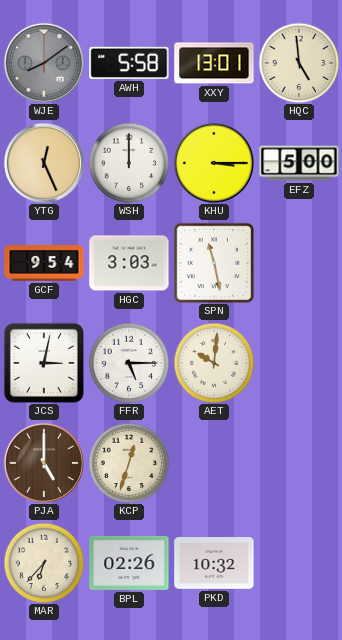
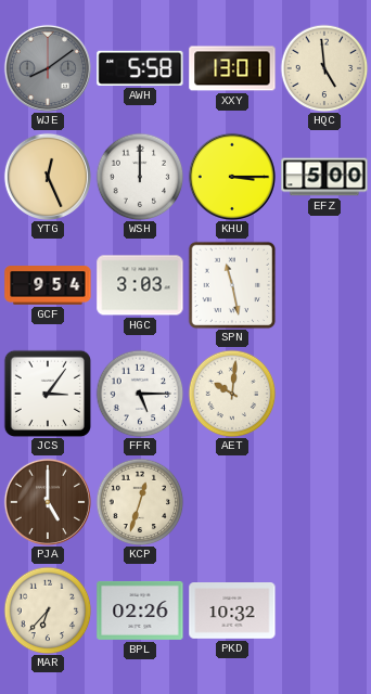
JCS: 3:02 -> 3:06
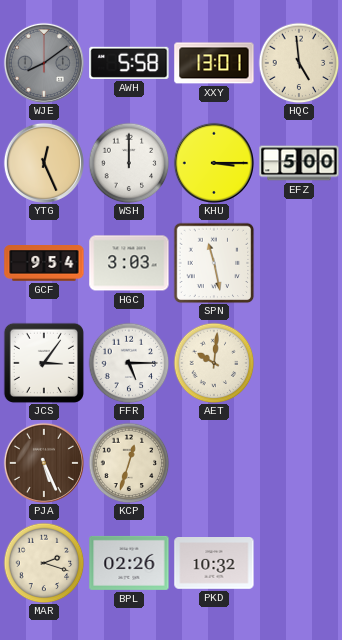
PJA: 5:00 -> 5:26
MAR: 6:37 -> 2:18
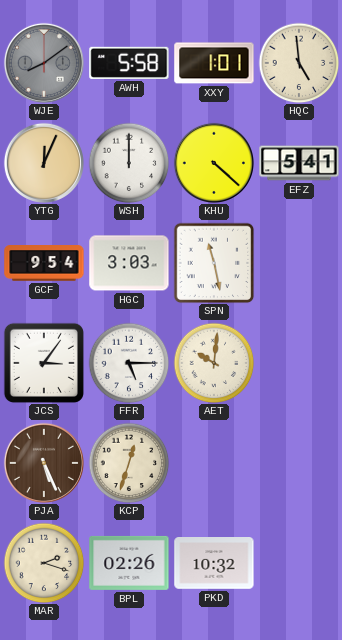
XXY: 13:01 -> 1:01
YTG: 12:26 -> 12:04
KHU: 3:15 -> 4:22
EFZ: 5:00 -> 5:41
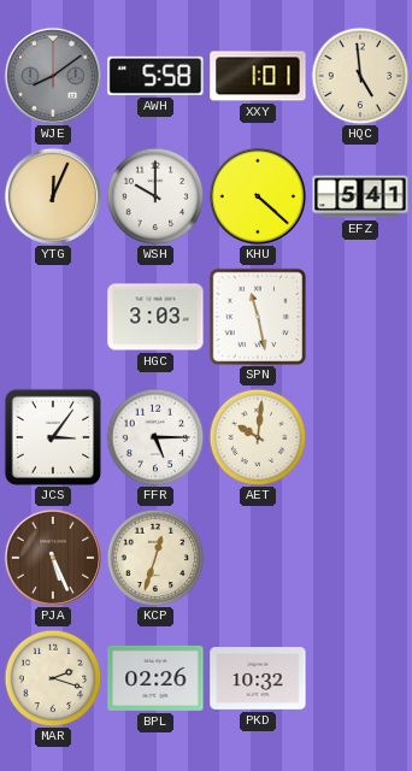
WSH: 12:00 -> 10:00
GCF: 9:54 -> none
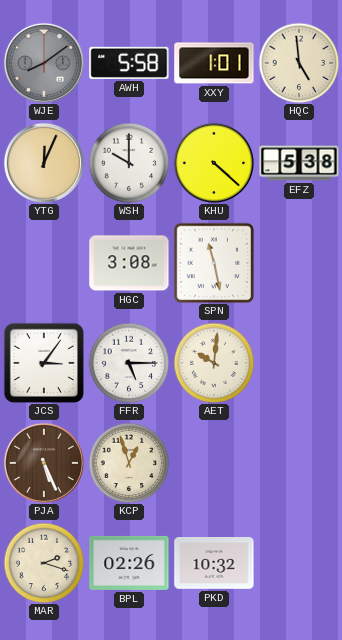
EFZ: 5:41 -> 5:38
HGC: 3:03 -> 3:08
KCP: 12:33 -> 12:57
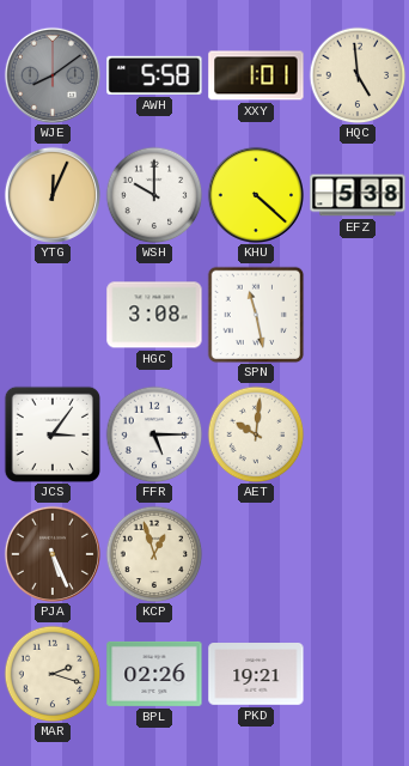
PKD: 10:32 -> 19:21
